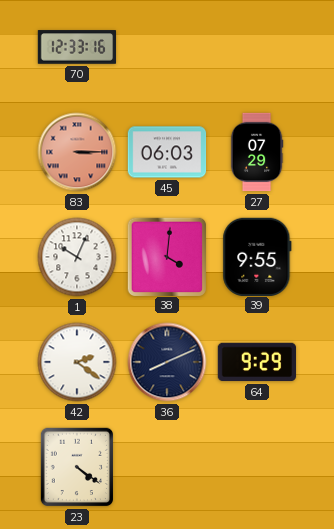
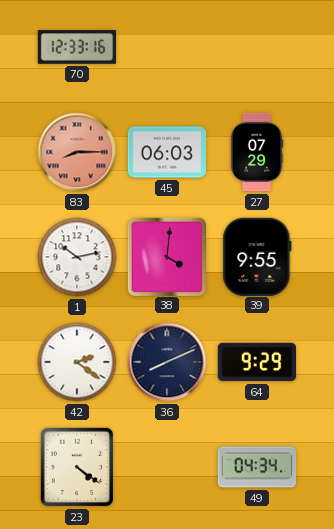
83: 3:15 -> 8:15
1: 10:04 -> 10:13
49: none -> 04:34
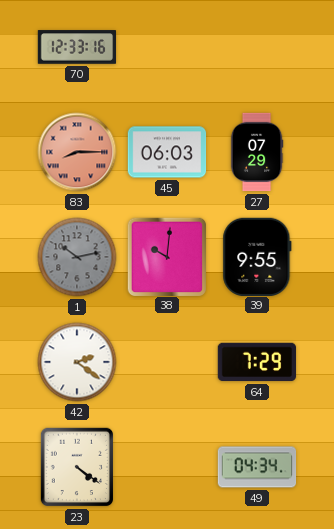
1 dial: white -> grey
38: 4:01 -> 10:01
36: 8:11 -> none
64: 9:29 -> 7:29
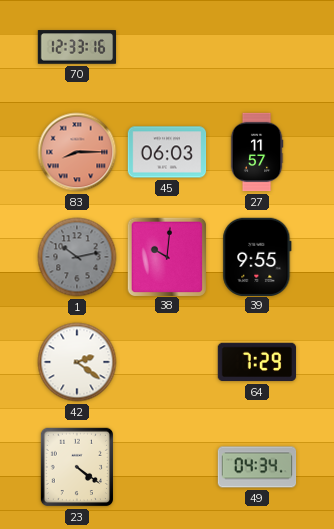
27: 07:29 -> 11:57
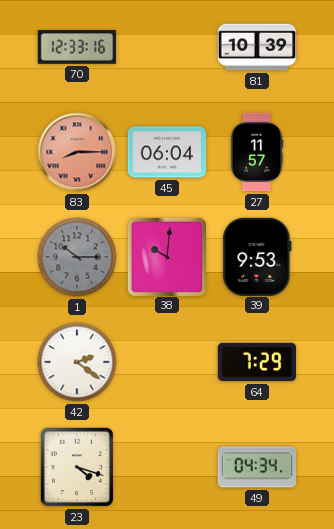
81: none -> 10:39
45: 06:03 -> 06:04
1: 10:13 -> 10:15
39: 9:55 -> 9:53
23: 4:21 -> 4:18
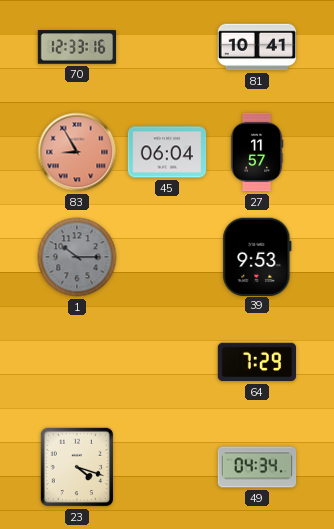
81: 10:39 -> 10:41
83: 8:15 -> 8:55
38: 10:01 -> none
42: 2:21 -> none
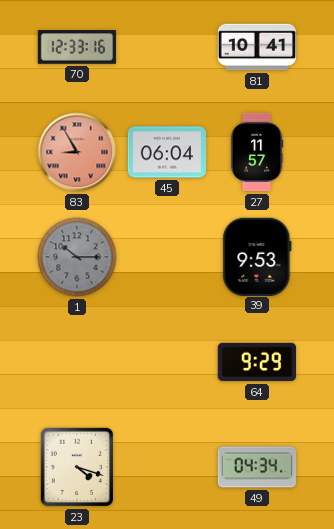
64: 7:29 -> 9:29
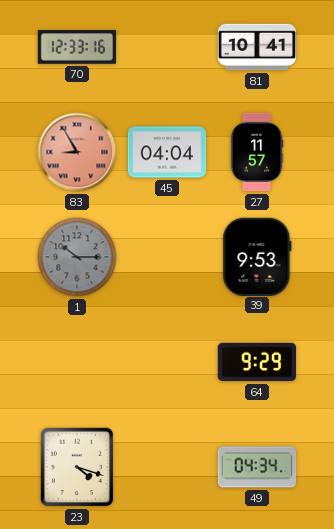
45: 06:04 -> 04:04
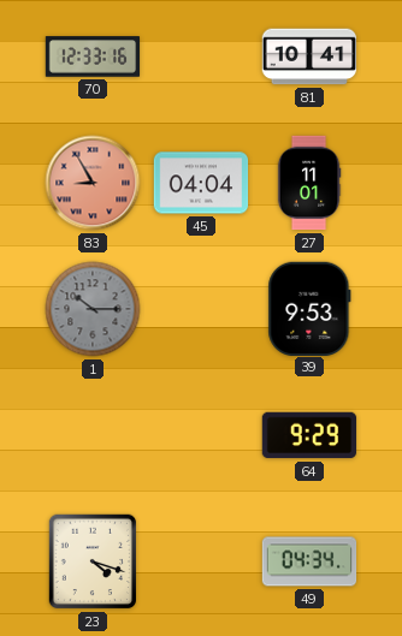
27: 11:57 -> 11:01
